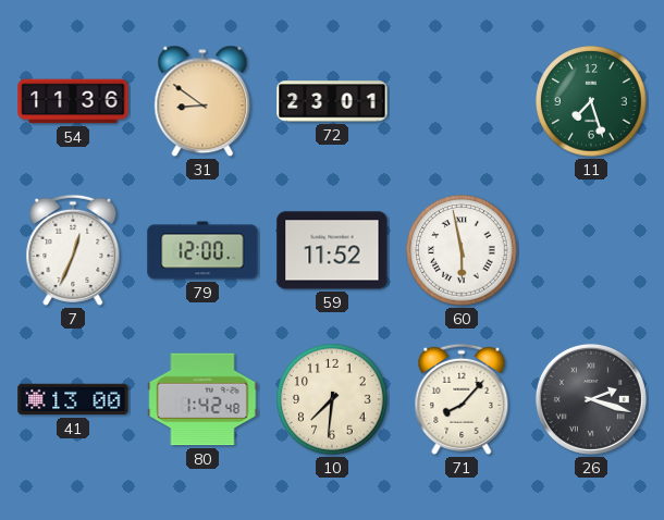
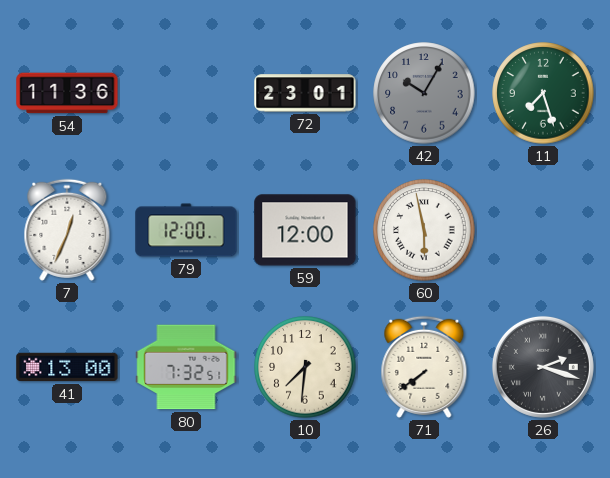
31: 8:51 -> none
42: none -> 10:05
59: 11:52 -> 12:00
80: 1:42 -> 7:32
71: 8:07 -> 7:39
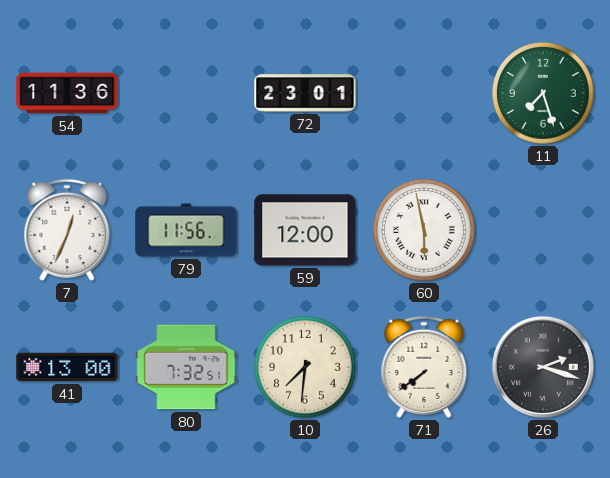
42: 10:05 -> none
79: 12:00 -> 11:56
